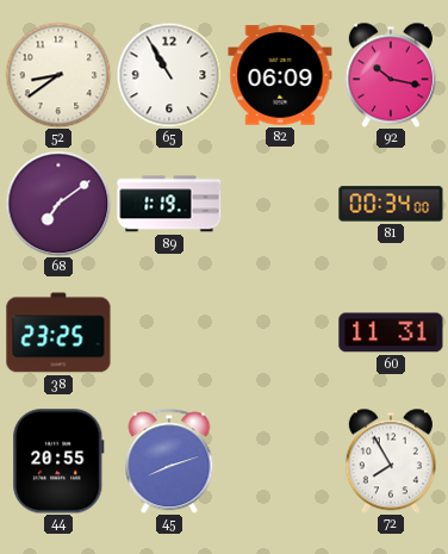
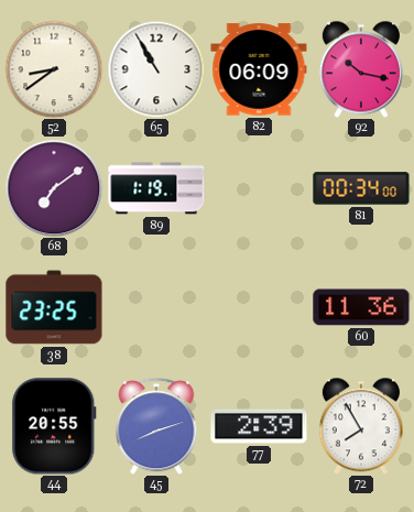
60: 11:31 -> 11:36
77: none -> 2:39
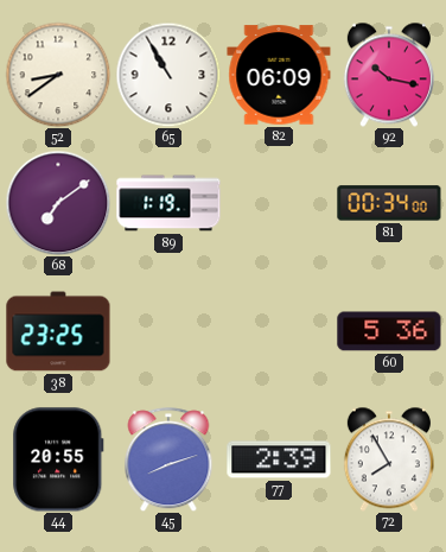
60: 11:36 -> 5:36
